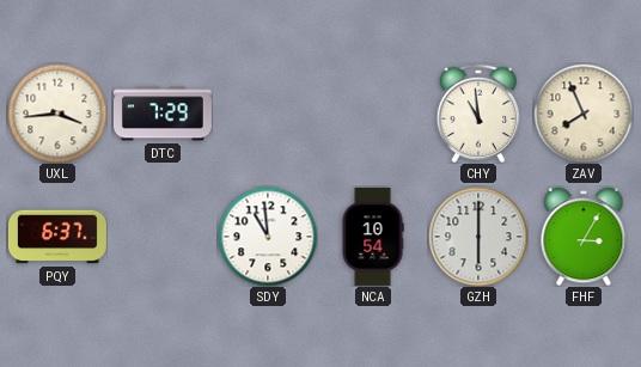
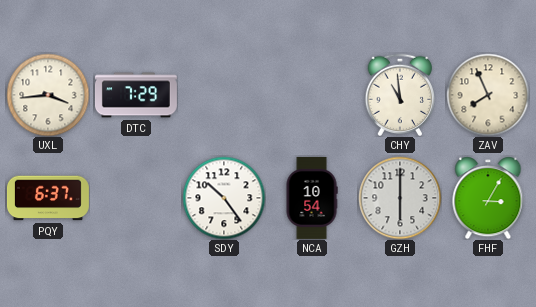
SDY: 10:59 -> 10:24
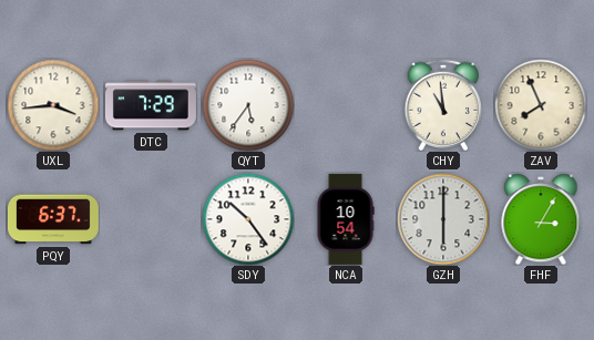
QYT: none -> 5:36
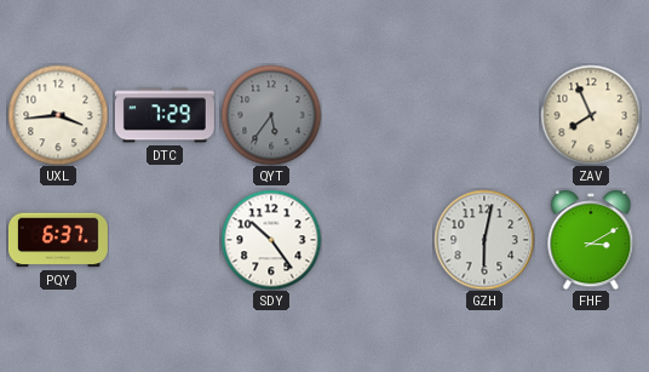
QYT dial: white -> grey
CHY: 10:59 -> none
NCA: 10:54 -> none
GZH: 6:00 -> 6:02
FHF: 3:05 -> 3:10
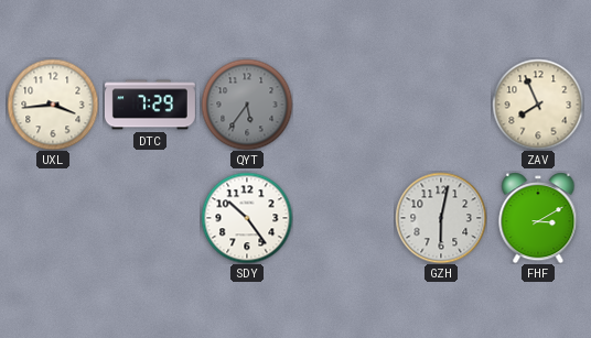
PQY: 6:37 -> none
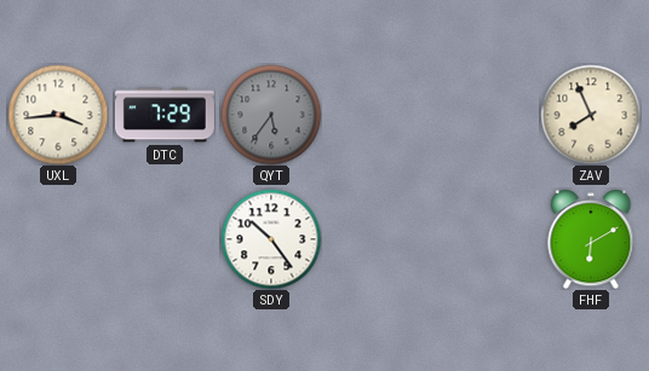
GZH: 6:02 -> none
FHF: 3:10 -> 6:10
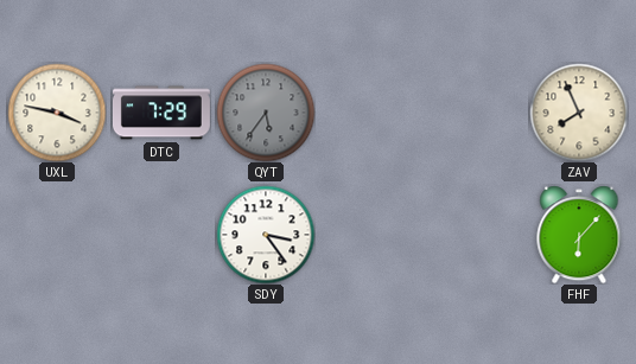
UXL: 3:44 -> 3:47
SDY: 10:24 -> 3:24
FHF: 6:10 -> 6:07
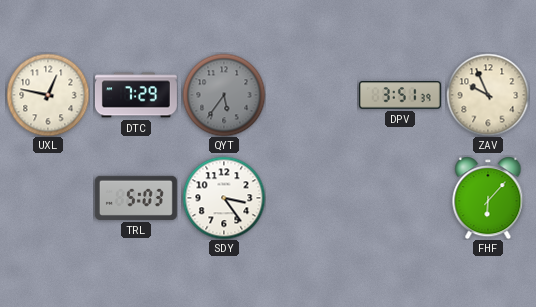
UXL: 3:47 -> 12:47
DPV: none -> 3:51
ZAV: 7:56 -> 9:56
TRL: none -> 5:03
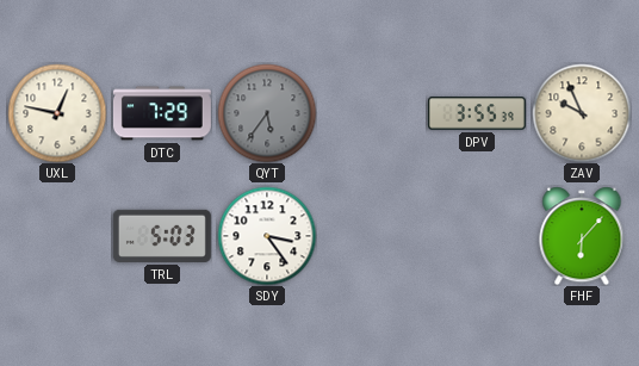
DPV: 3:51 -> 3:55
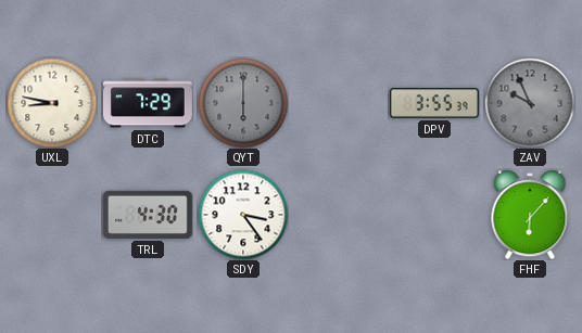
UXL: 12:47 -> 8:47
QYT: 5:36 -> 6:00
ZAV dial: cream -> grey
TRL: 5:03 -> 4:30
